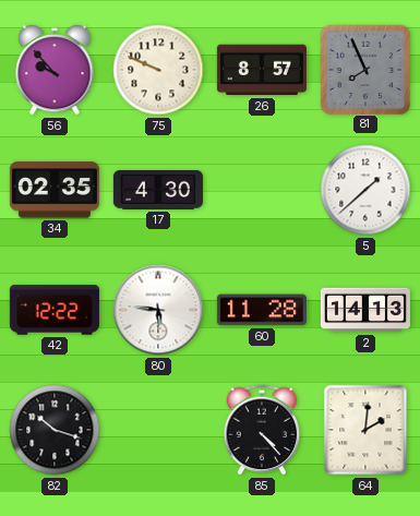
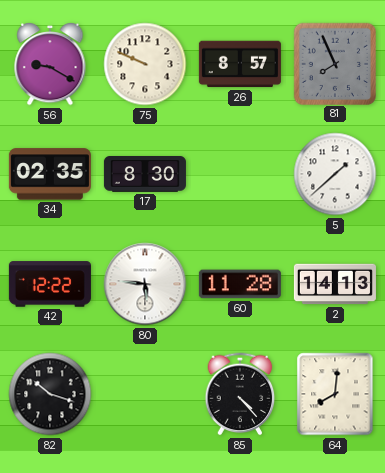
56: 9:53 -> 9:20
17: 4:30 -> 8:30
64: 2:01 -> 8:01
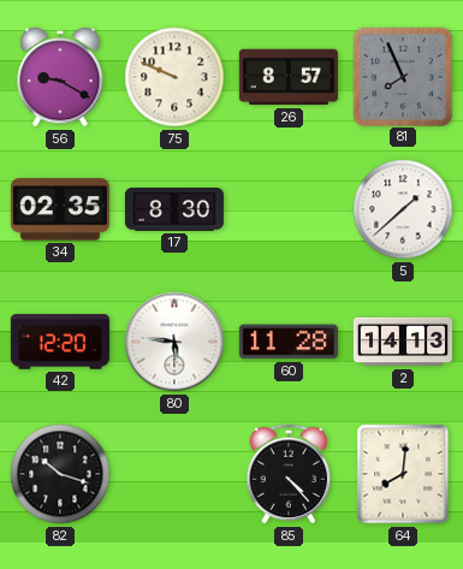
42: 12:22 -> 12:20
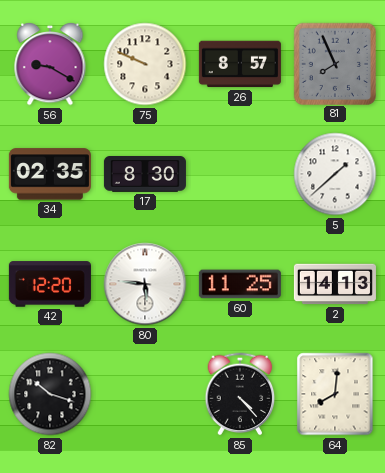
60: 11:28 -> 11:25
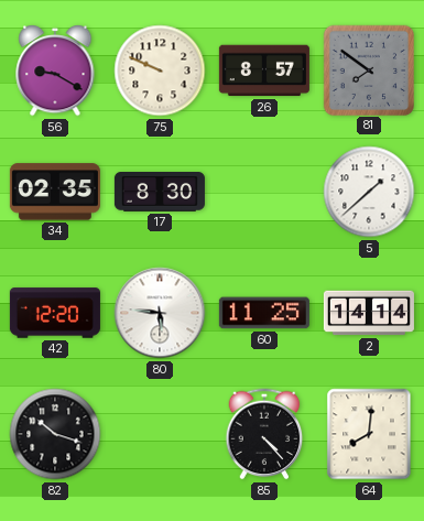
81: 7:56 -> 7:51
2: 14:13 -> 14:14
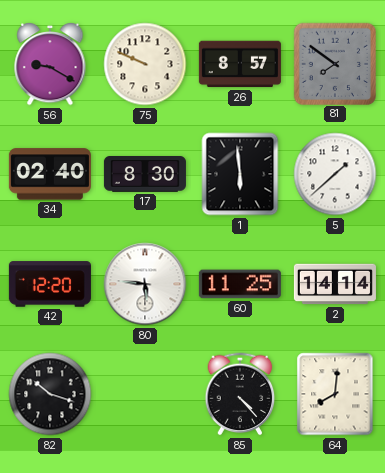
34: 02:35 -> 02:40
1: none -> 5:59
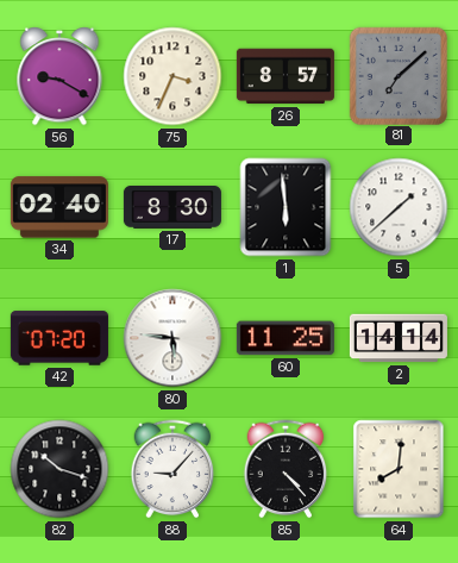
75: 9:49 -> 3:34
81: 7:51 -> 7:08
42: 12:20 -> 07:20
88: none -> 9:07
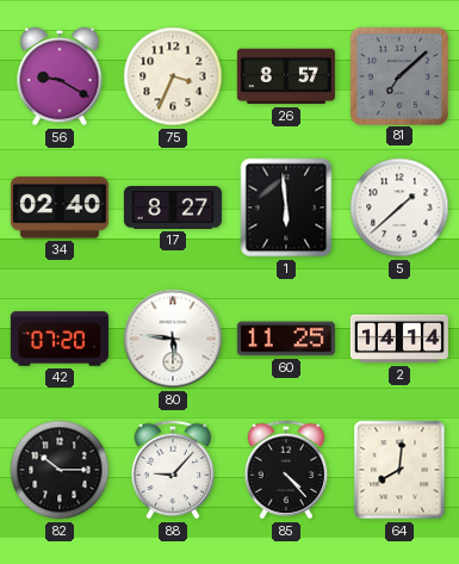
17: 8:30 -> 8:27
82: 10:18 -> 10:15
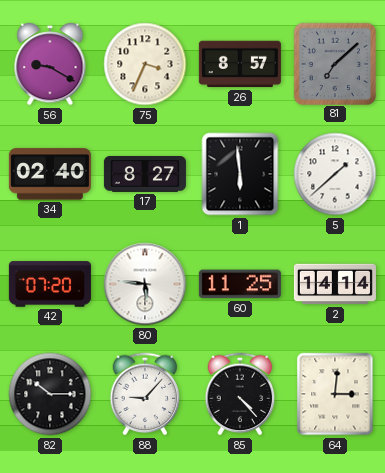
64: 8:01 -> 3:01
